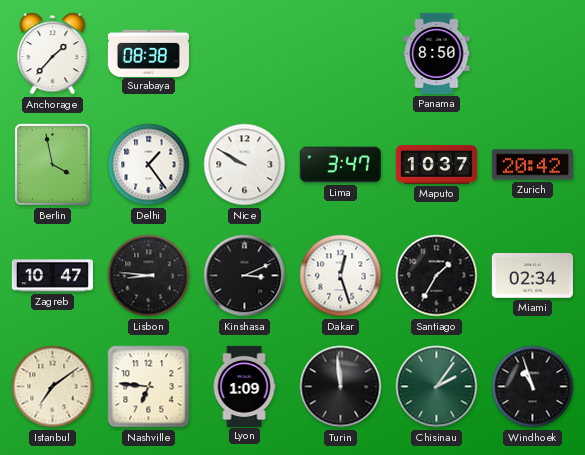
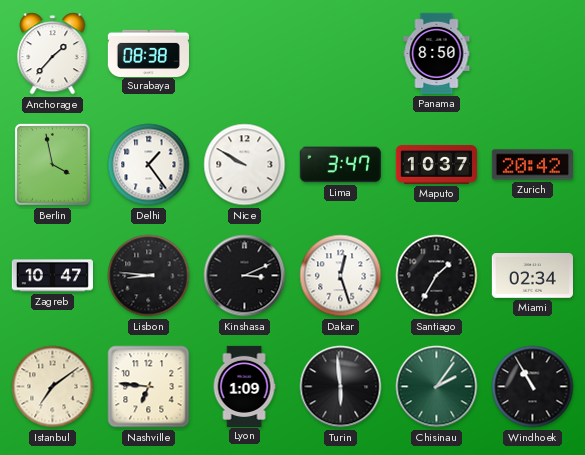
Turin: 11:59 -> 5:59
Windhoek: 10:57 -> 10:55
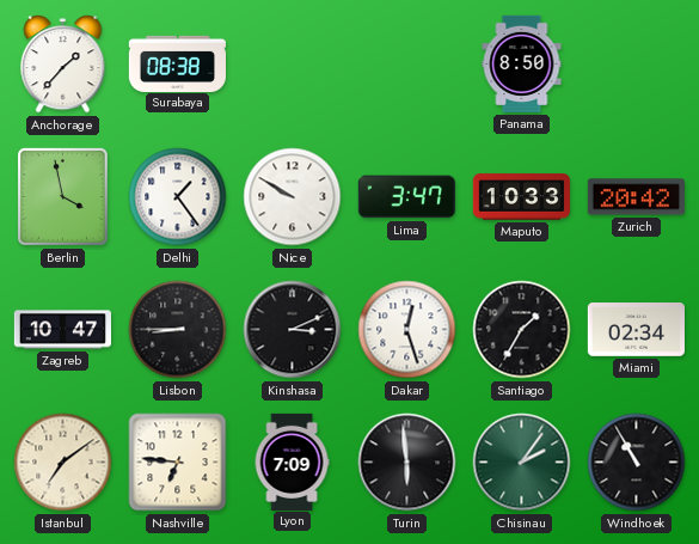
Maputo: 10:37 -> 10:33
Lisbon: 8:46 -> 8:45
Lyon: 1:09 -> 7:09
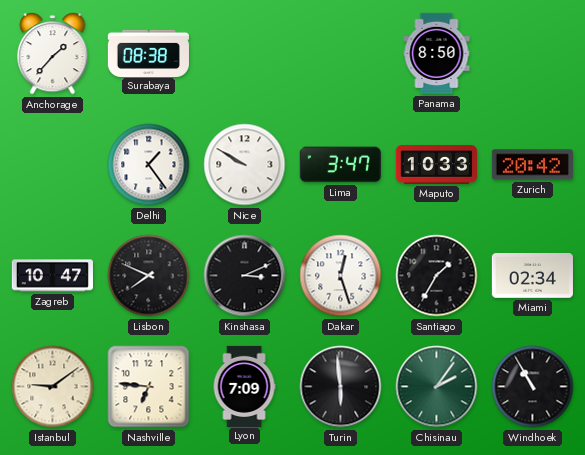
Berlin: 3:58 -> none
Lisbon: 8:45 -> 7:49
Istanbul: 7:09 -> 9:09
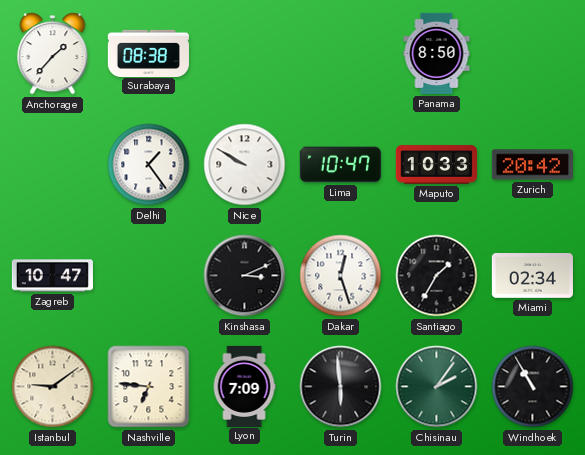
Lima: 3:47 -> 10:47
Lisbon: 7:49 -> none
